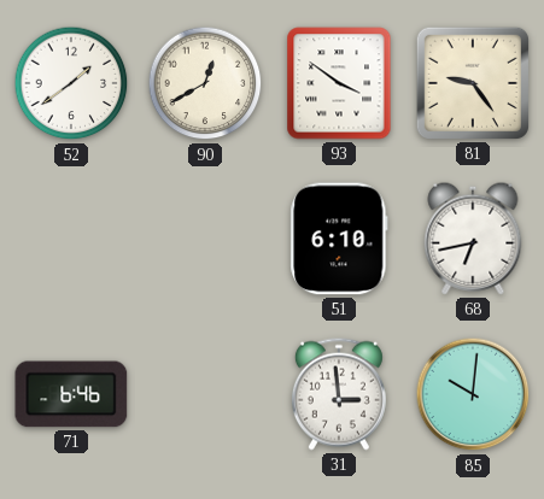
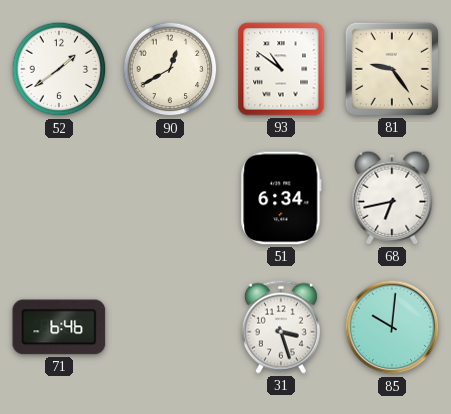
93: 3:51 -> 10:51
51: 6:10 -> 6:34
31: 2:59 -> 3:27
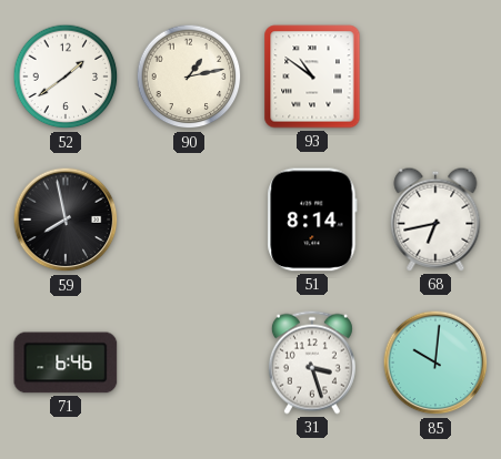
90: 12:40 -> 1:13
81: 9:24 -> none
59: none -> 7:58
51: 6:34 -> 8:14
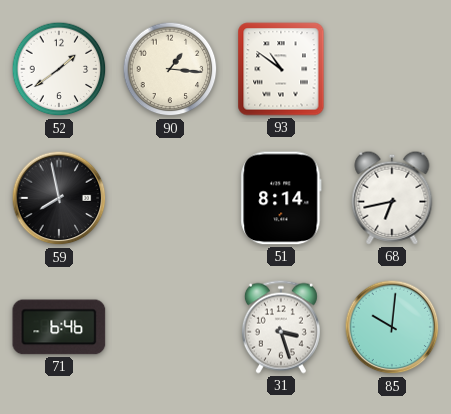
90: 1:13 -> 1:16
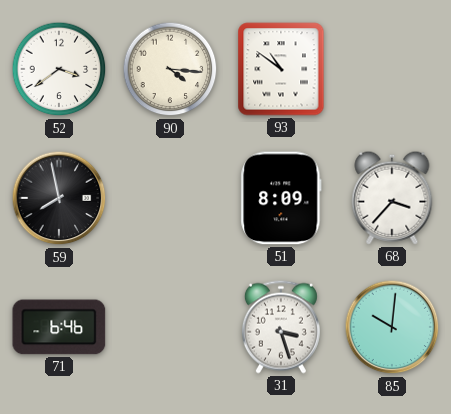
52: 1:39 -> 3:39
90: 1:16 -> 4:16
51: 8:14 -> 8:09
68: 6:43 -> 3:37
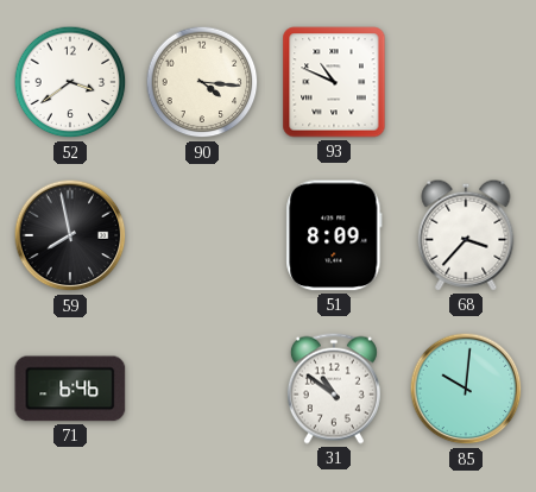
93: 10:51 -> 10:49
31: 3:27 -> 10:51
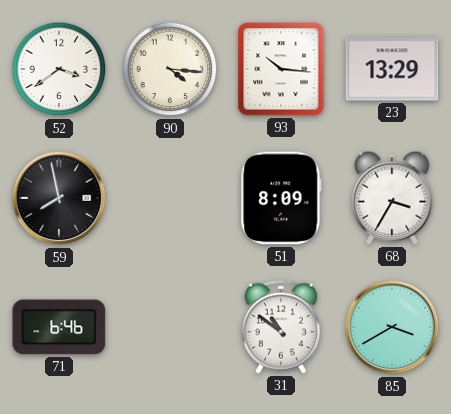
93: 10:49 -> 10:16
23: none -> 13:29
68: 3:37 -> 3:35
85: 10:01 -> 3:40
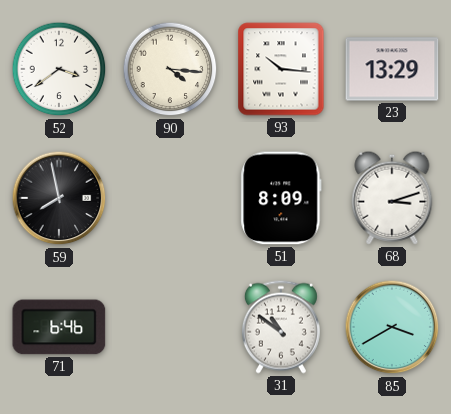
68: 3:35 -> 3:12
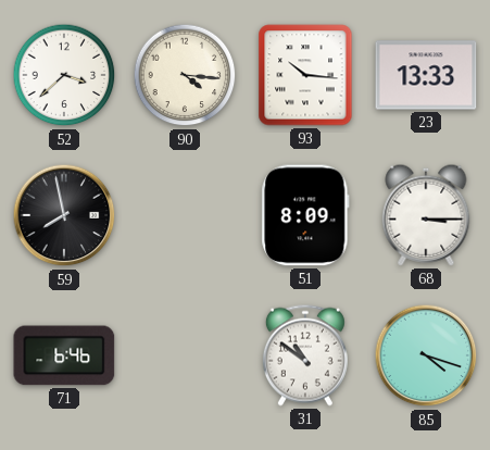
52: 3:39 -> 3:38
23: 13:29 -> 13:33
68: 3:12 -> 3:15
85: 3:40 -> 4:18
